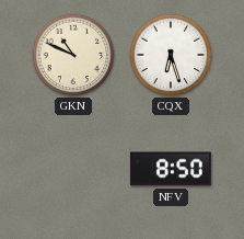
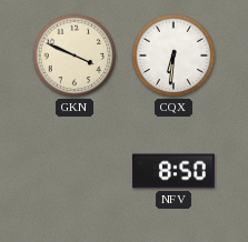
GKN: 10:49 -> 3:49
CQX: 6:27 -> 6:31
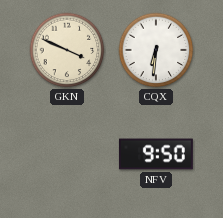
NFV: 8:50 -> 9:50
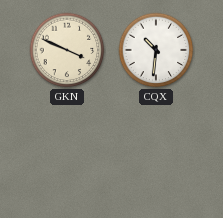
CQX: 6:31 -> 10:31
NFV: 9:50 -> none
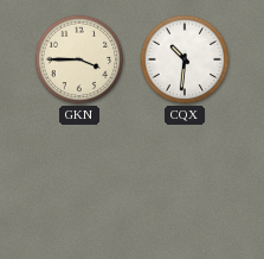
GKN: 3:49 -> 3:45
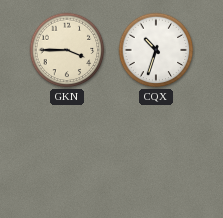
CQX: 10:31 -> 10:33
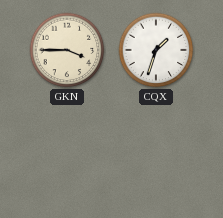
CQX: 10:33 -> 1:33
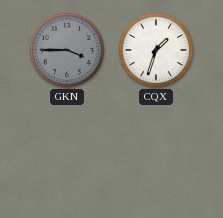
GKN dial: cream -> grey
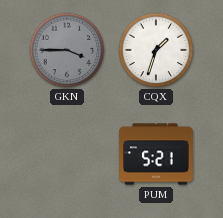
PUM: none -> 5:21
